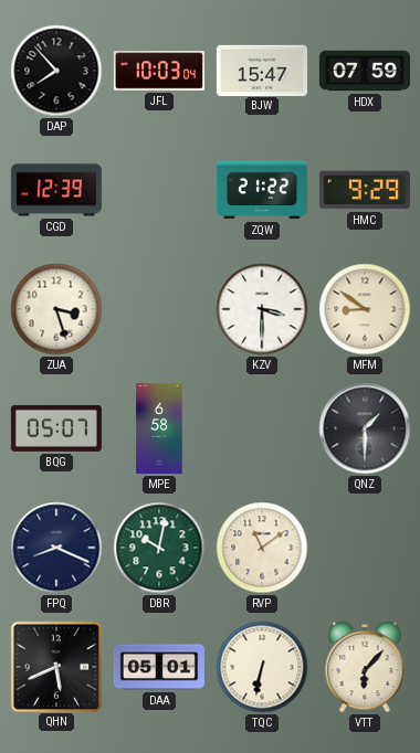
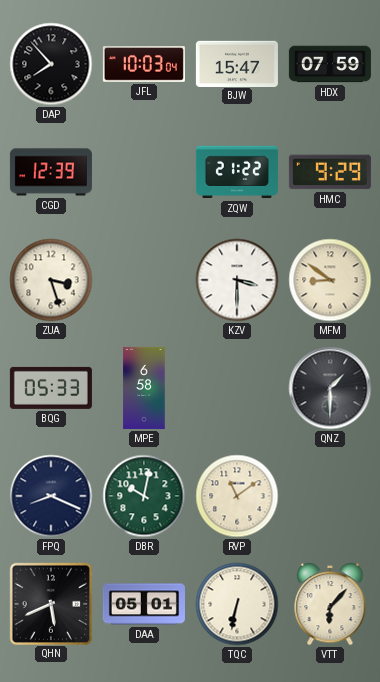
BQG: 05:07 -> 05:33
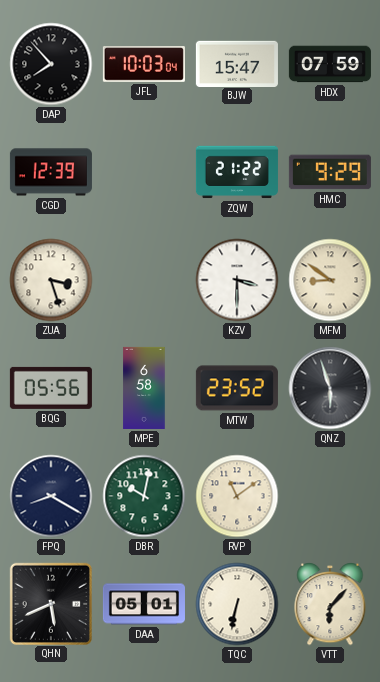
BQG: 05:33 -> 05:56
MTW: none -> 23:52
QNZ: 1:30 -> 5:57
FPQ: 8:19 -> 8:20
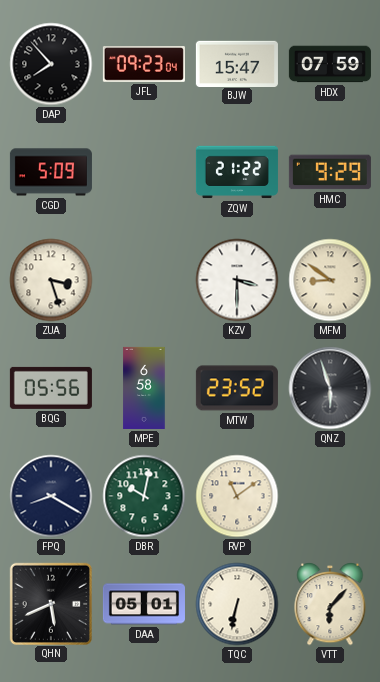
JFL: 10:03 -> 09:23
CGD: 12:39 -> 5:09
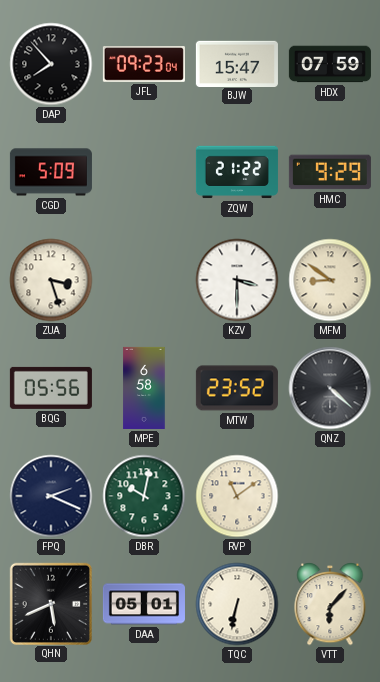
QNZ: 5:57 -> 4:22
FPQ: 8:20 -> 2:19
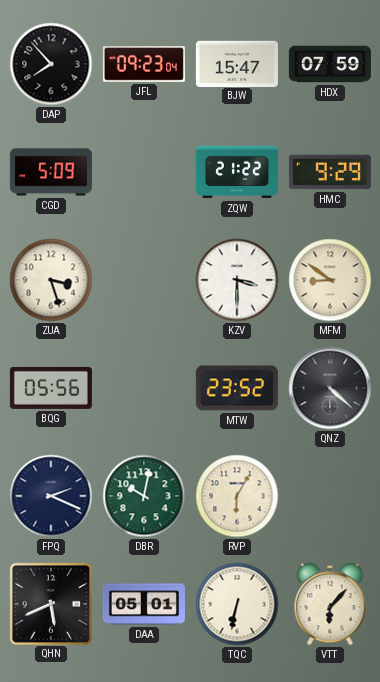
MPE: 6:58 -> none
RVP: 11:09 -> 6:05
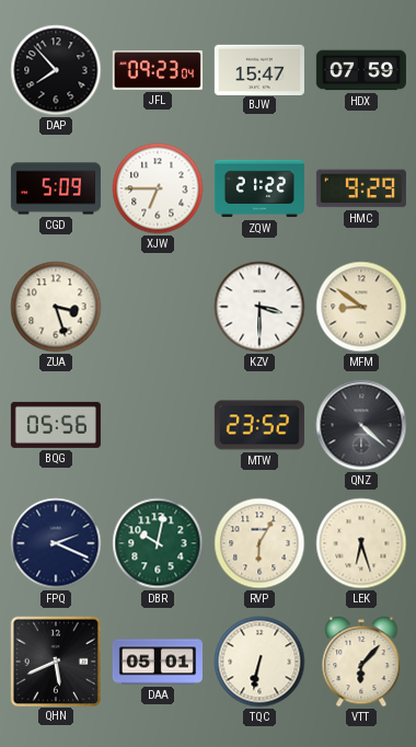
XJW: none -> 6:45
LEK: none -> 6:27
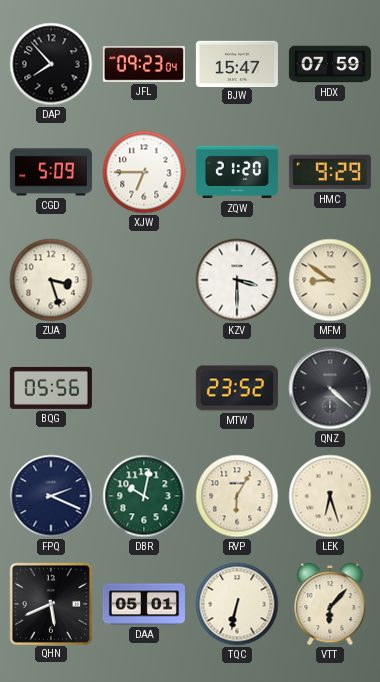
ZQW: 21:22 -> 21:20
